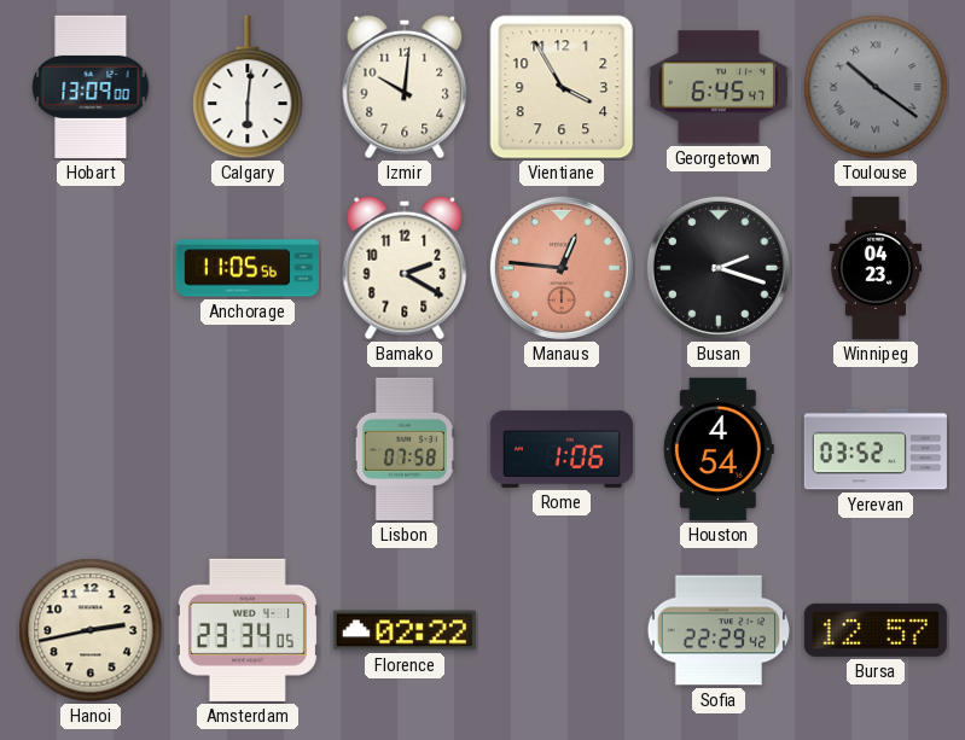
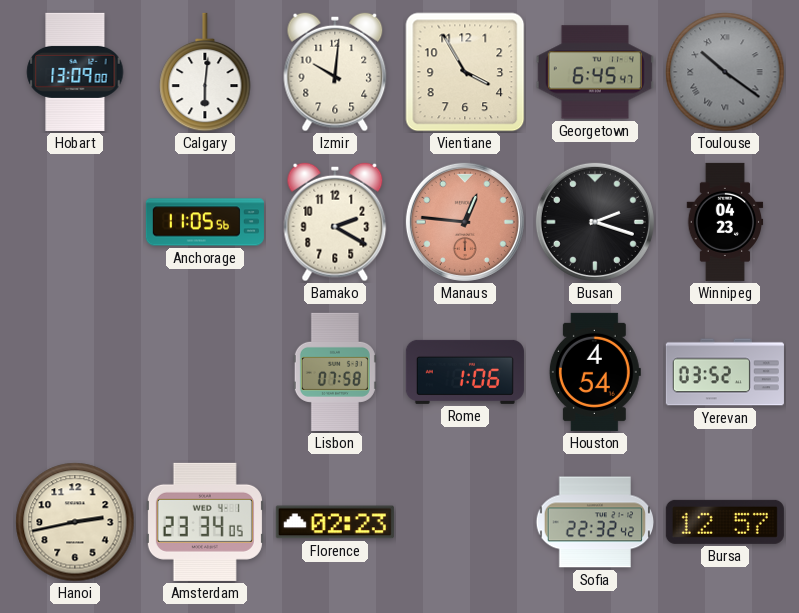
Florence: 02:22 -> 02:23
Sofia: 22:29 -> 22:32
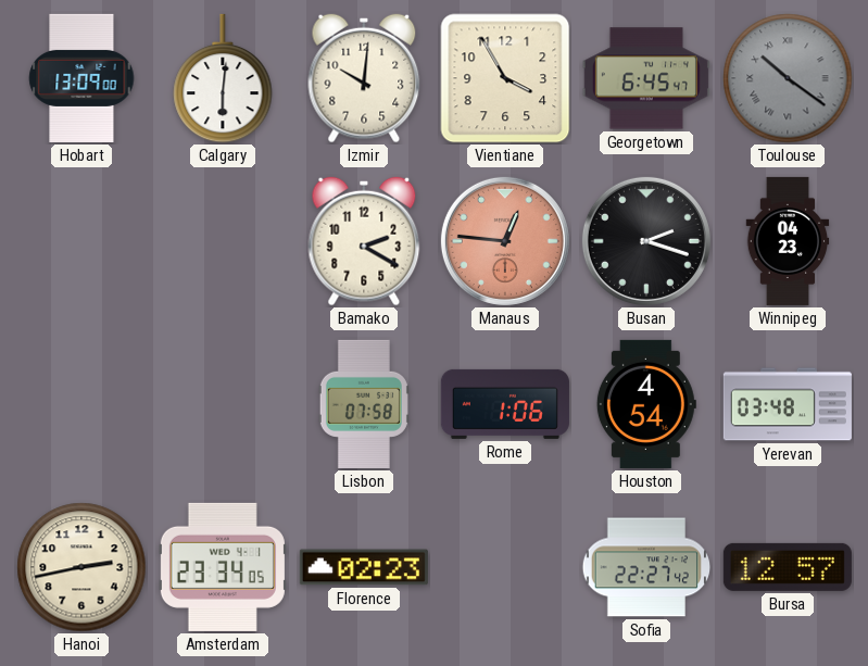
Anchorage: 11:05 -> none
Yerevan: 03:52 -> 03:48
Sofia: 22:32 -> 22:27
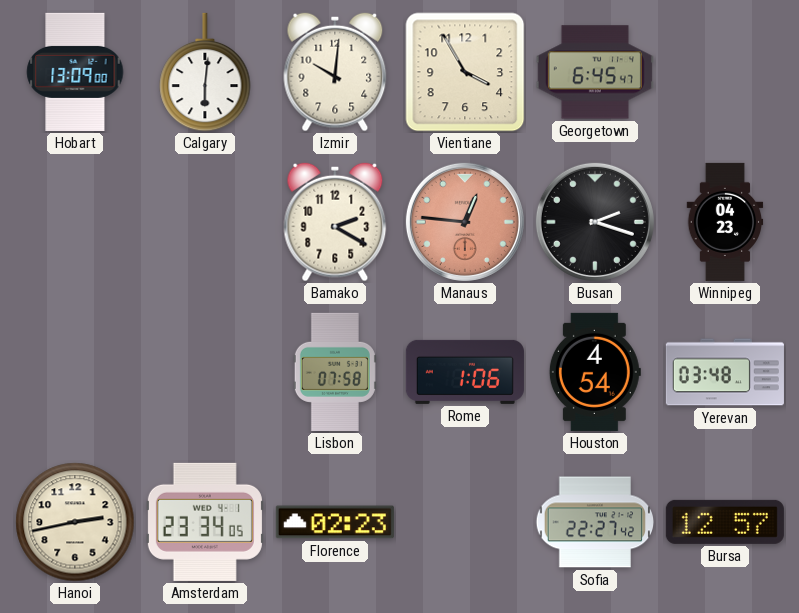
Toulouse: 10:21 -> none
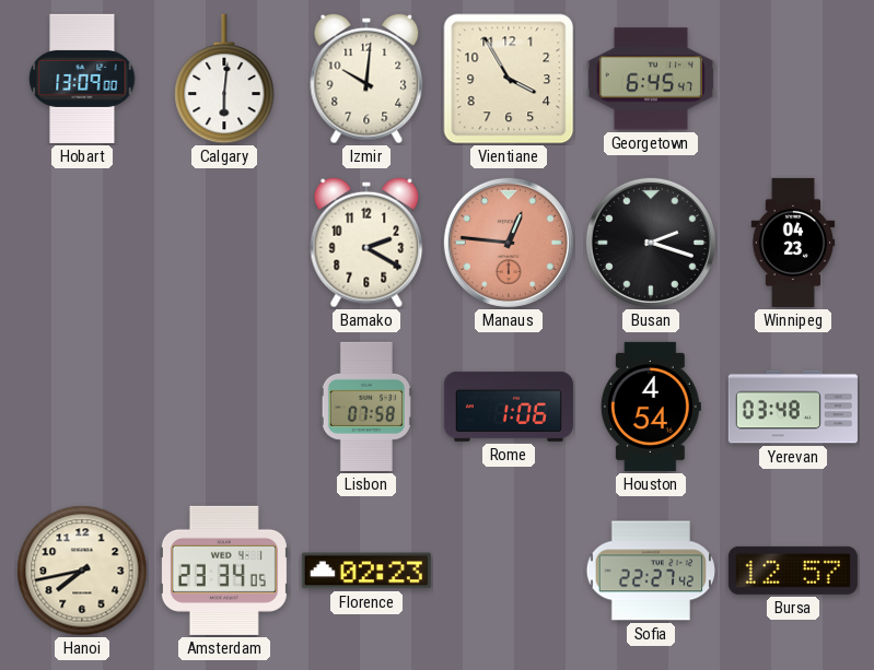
Hanoi: 2:43 -> 7:43
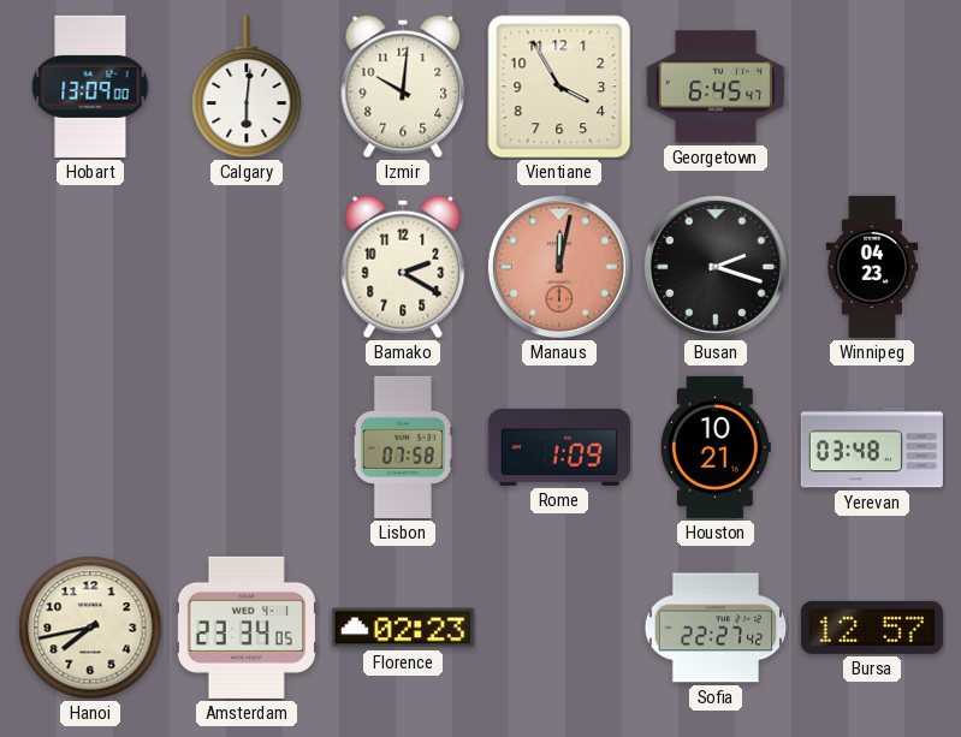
Manaus: 12:46 -> 12:02
Rome: 1:06 -> 1:09
Houston: 4:54 -> 10:21
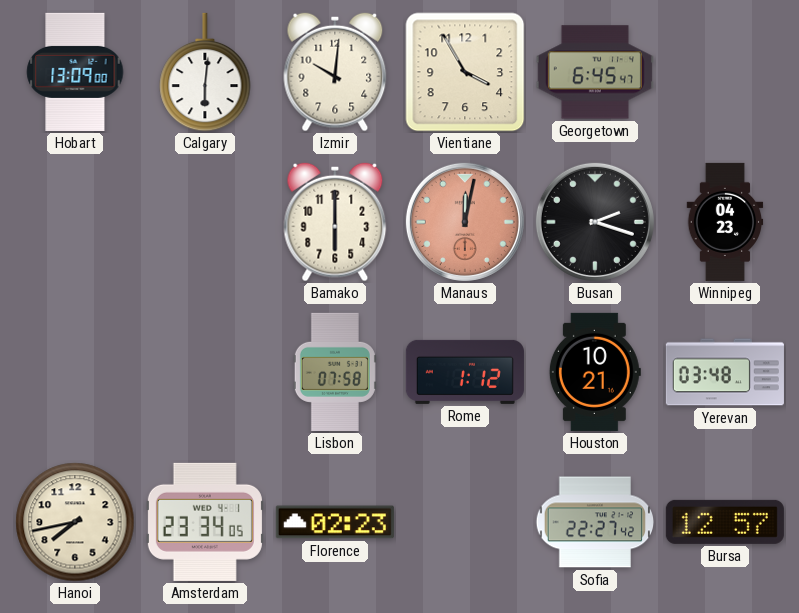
Bamako: 2:20 -> 6:00
Rome: 1:09 -> 1:12
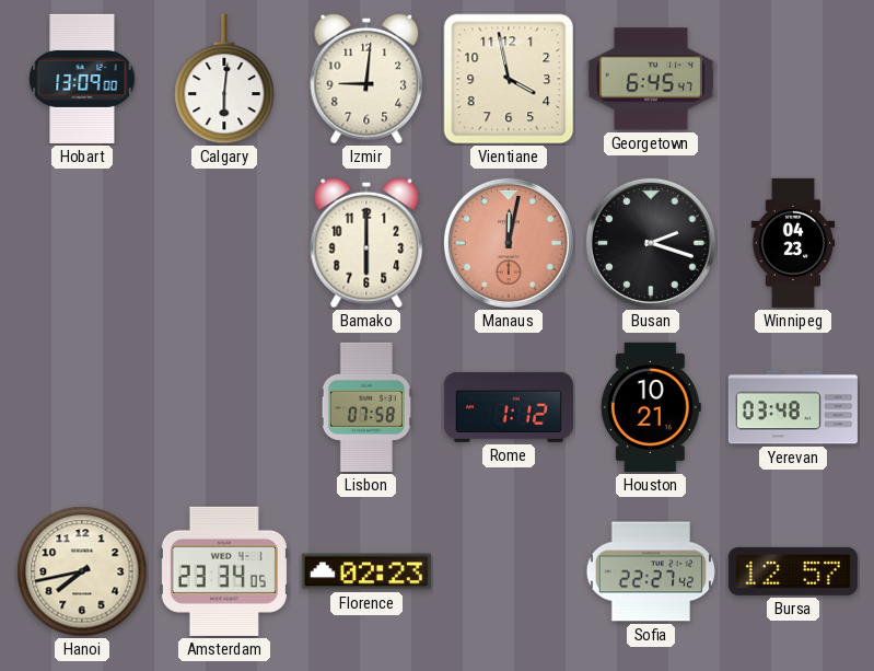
Izmir: 10:01 -> 9:01
Vientiane: 3:55 -> 3:58
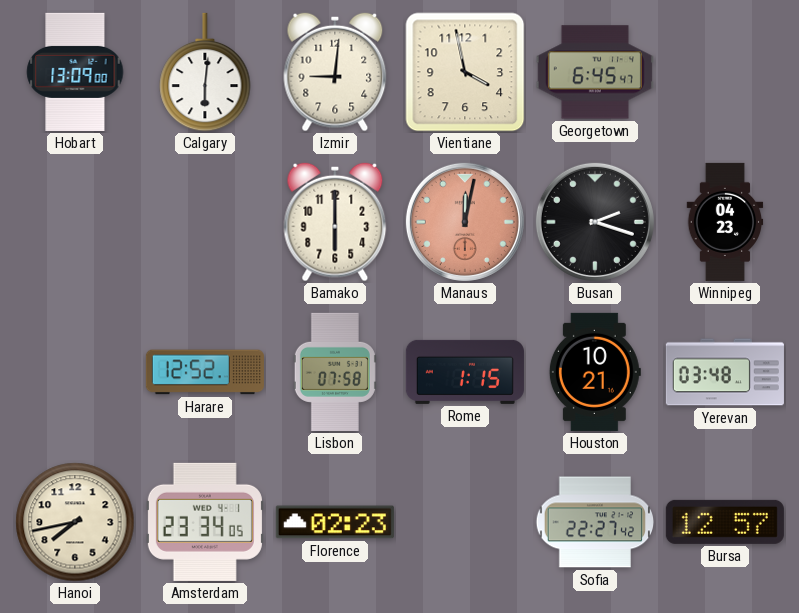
Harare: none -> 12:52
Rome: 1:12 -> 1:15
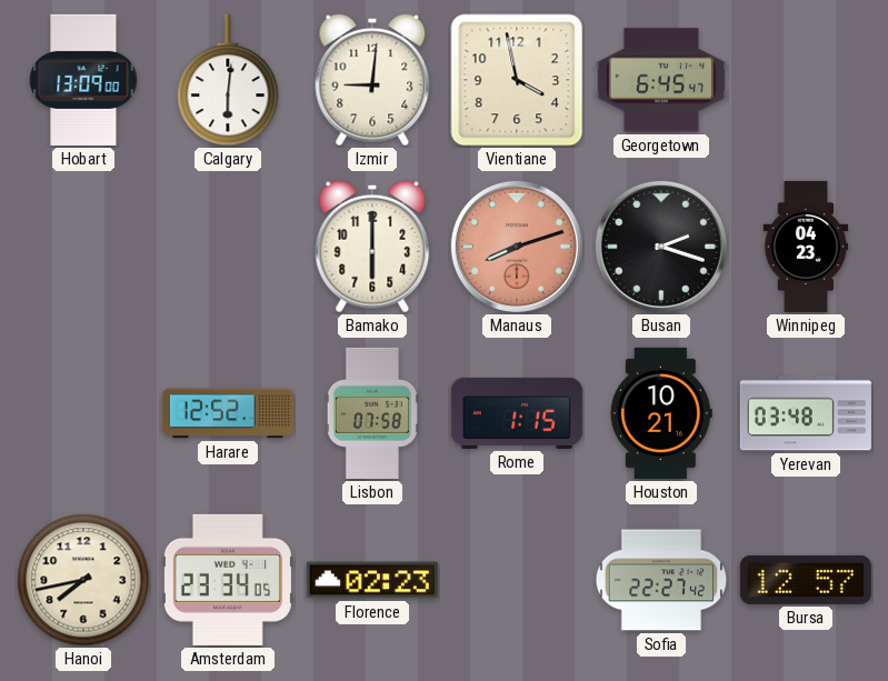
Manaus: 12:02 -> 8:12
